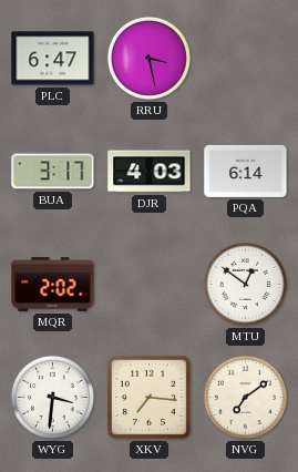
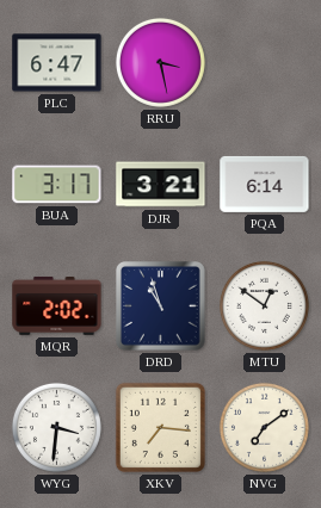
DJR: 4:03 -> 3:21
DRD: none -> 10:57
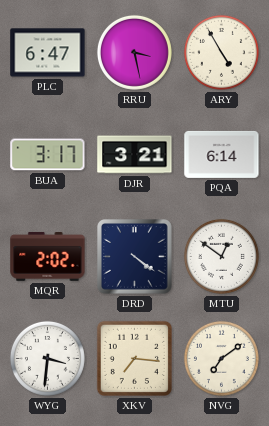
ARY: none -> 4:55
DRD: 10:57 -> 4:21
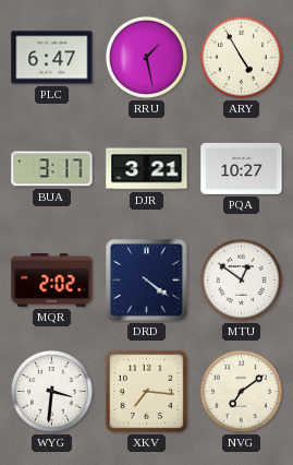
RRU: 3:28 -> 1:28
PQA: 6:14 -> 10:27
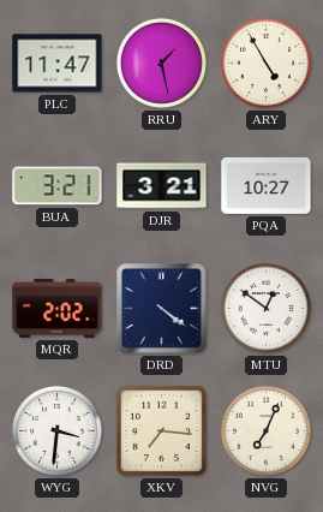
PLC: 6:47 -> 11:47
BUA: 3:17 -> 3:21
NVG: 7:09 -> 7:04
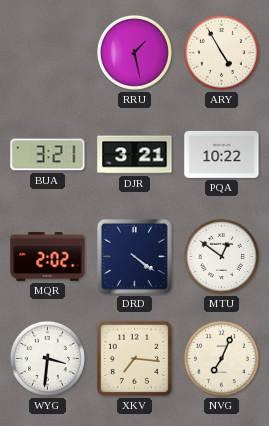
PLC: 11:47 -> none
PQA: 10:27 -> 10:22
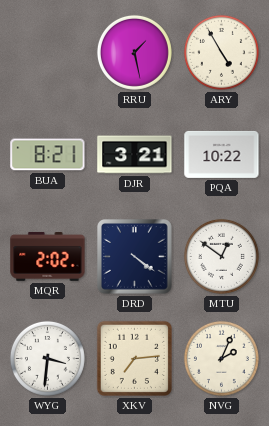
BUA: 3:21 -> 8:21
XKV: 7:16 -> 7:14
NVG: 7:04 -> 2:04
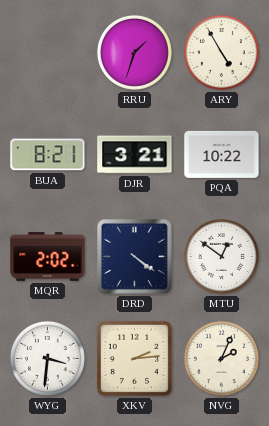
RRU: 1:28 -> 1:33
XKV: 7:14 -> 2:14
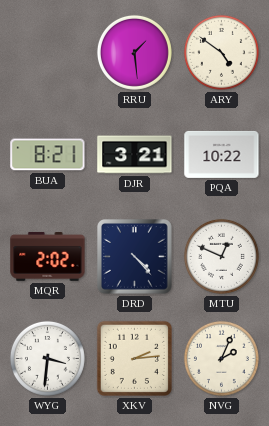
RRU: 1:33 -> 1:29
ARY: 4:55 -> 4:51
DRD: 4:21 -> 4:23
MTU: 12:51 -> 12:49
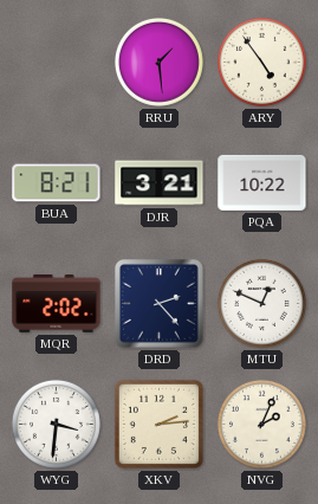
ARY: 4:51 -> 4:54
DRD: 4:23 -> 2:23
